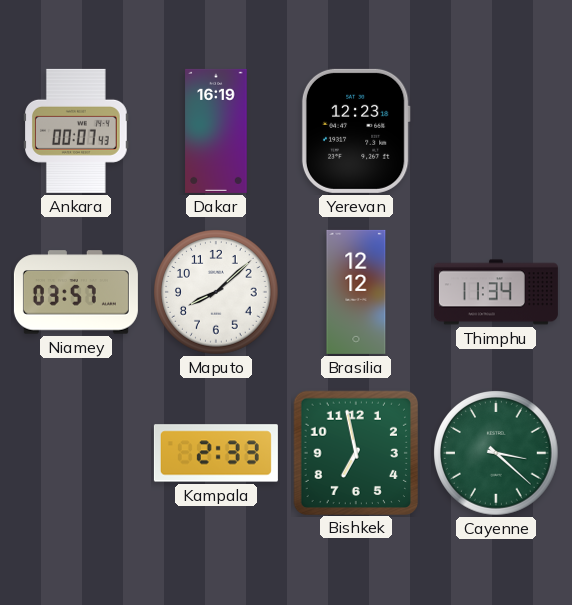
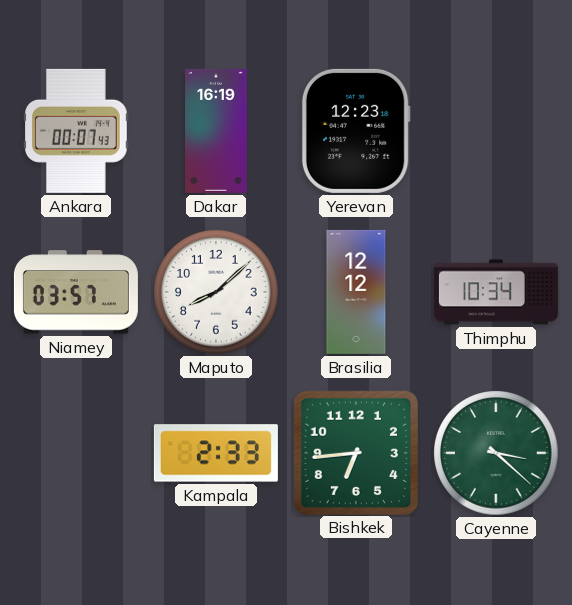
Thimphu: 11:34 -> 10:34
Bishkek: 6:58 -> 6:44
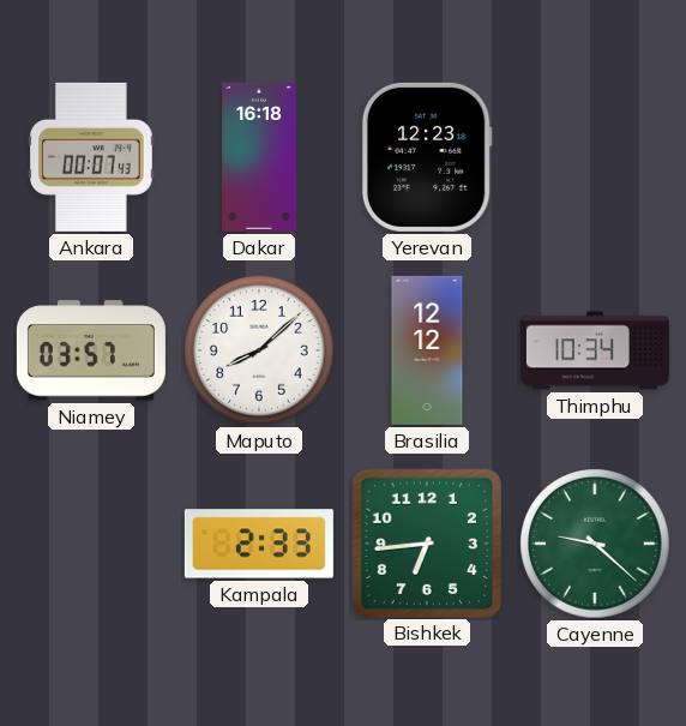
Dakar: 16:19 -> 16:18
Cayenne: 3:22 -> 9:22
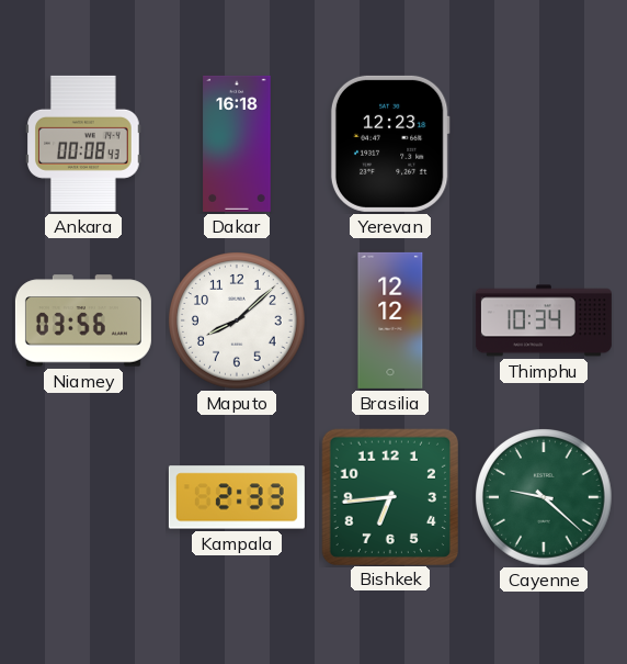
Ankara: 00:07 -> 00:08
Niamey: 03:57 -> 03:56
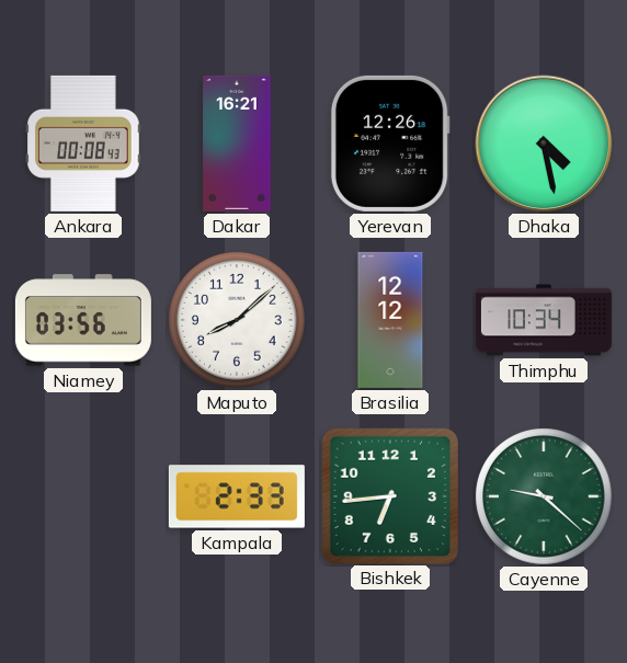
Dakar: 16:18 -> 16:21
Yerevan: 12:23 -> 12:26
Dhaka: none -> 4:28
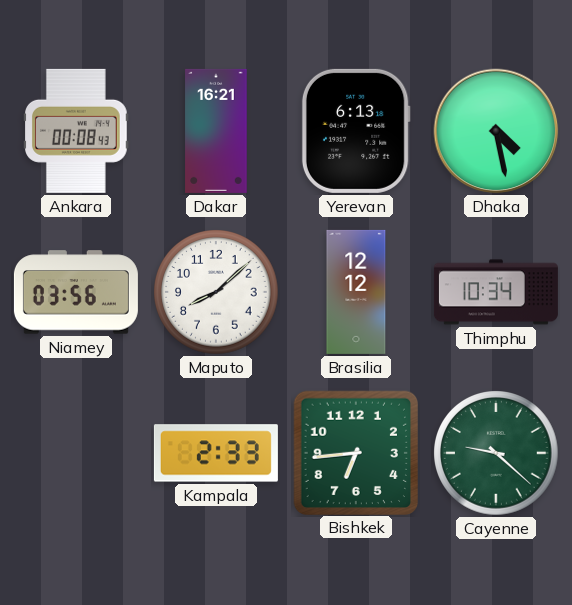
Yerevan: 12:26 -> 6:13
